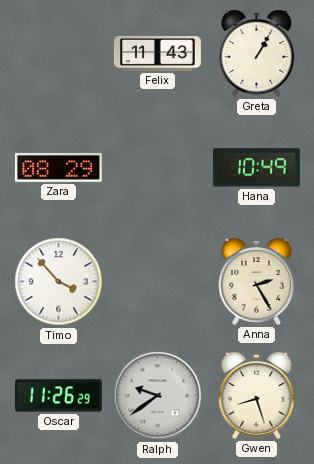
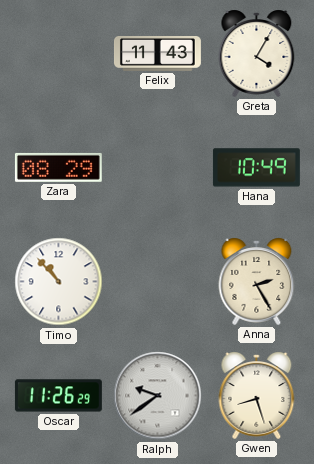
Greta: 1:05 -> 4:05
Timo: 3:53 -> 10:53
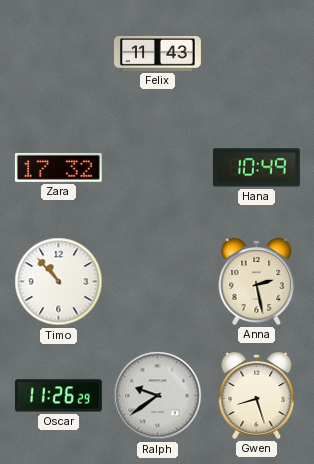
Greta: 4:05 -> none
Zara: 08:29 -> 17:32
Anna: 2:25 -> 2:28
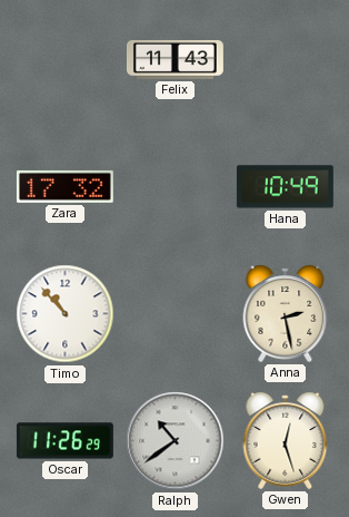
Ralph: 9:39 -> 10:39
Gwen: 8:27 -> 12:27
